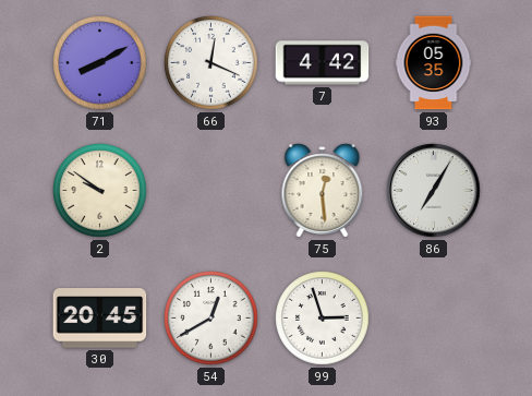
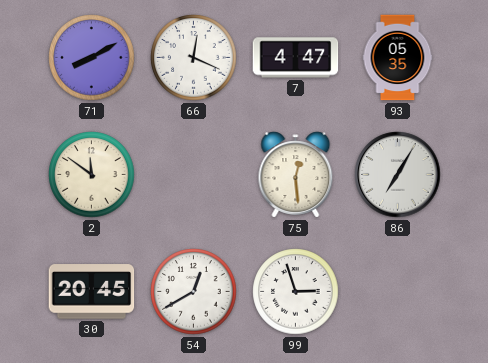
7: 4:42 -> 4:47
2: 9:51 -> 11:51
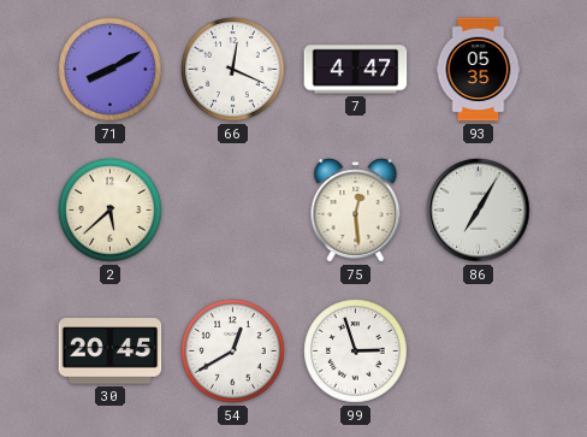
2: 11:51 -> 5:38
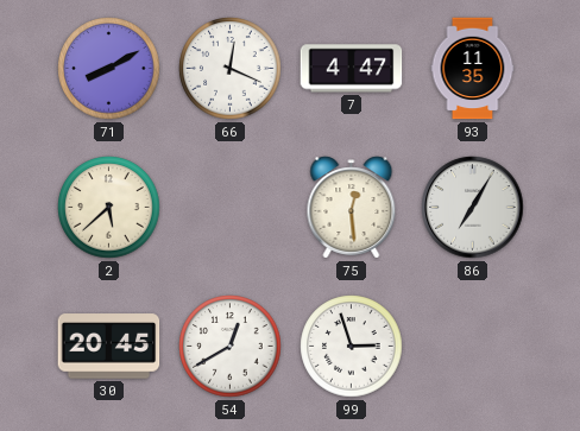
93: 05:35 -> 11:35
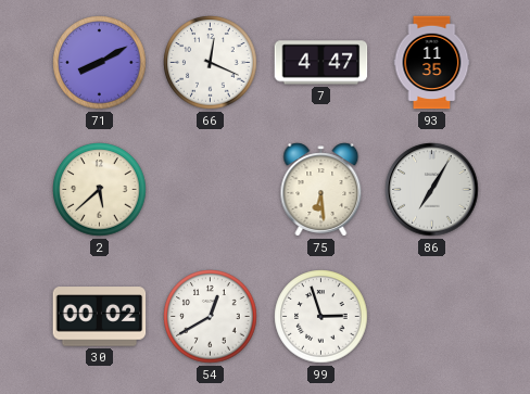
75: 12:29 -> 6:29
30: 20:45 -> 00:02
